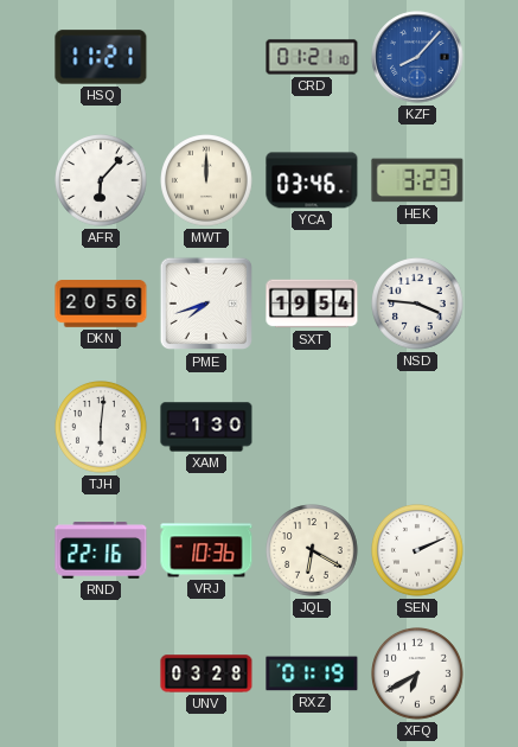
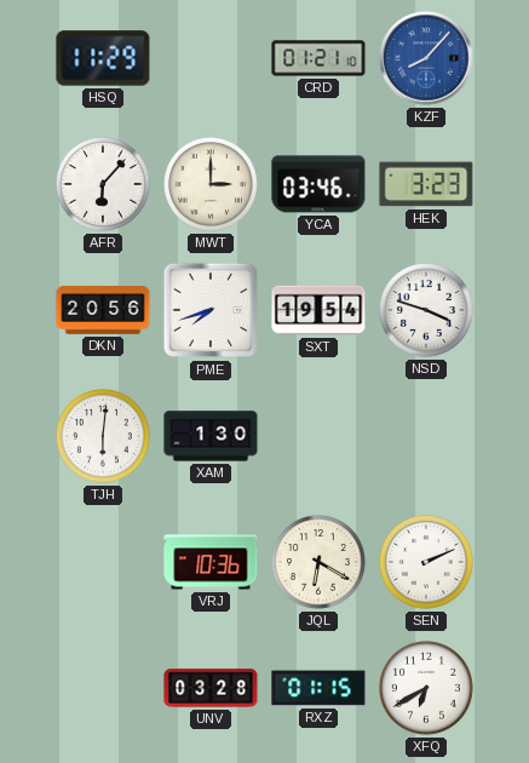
HSQ: 11:21 -> 11:29
MWT: 12:00 -> 3:00
NSD: 3:46 -> 3:48
RND: 22:16 -> none
RXZ: 01:19 -> 01:15
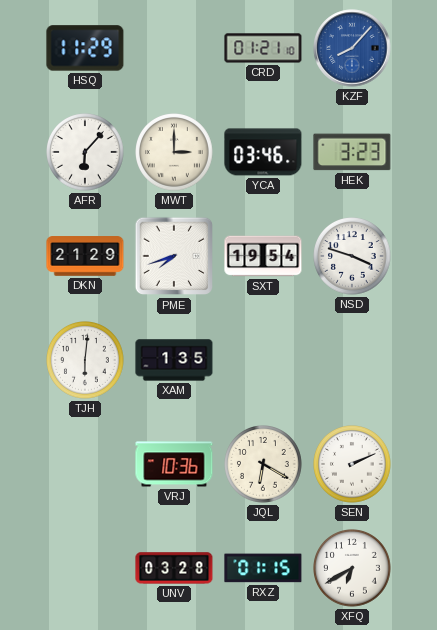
DKN: 20:56 -> 21:29
XAM: 1:30 -> 1:35
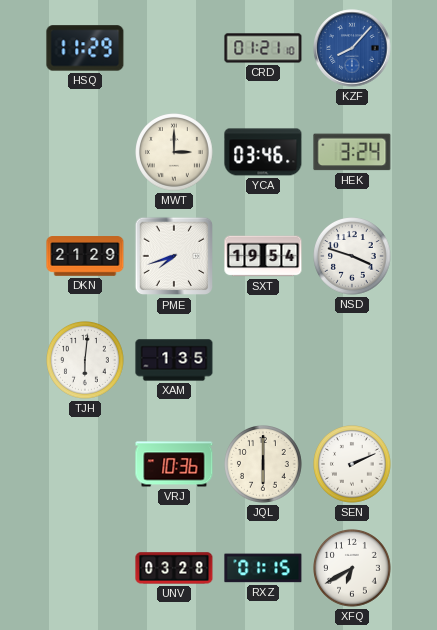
AFR: 6:07 -> none
HEK: 3:23 -> 3:24
JQL: 6:20 -> 6:00
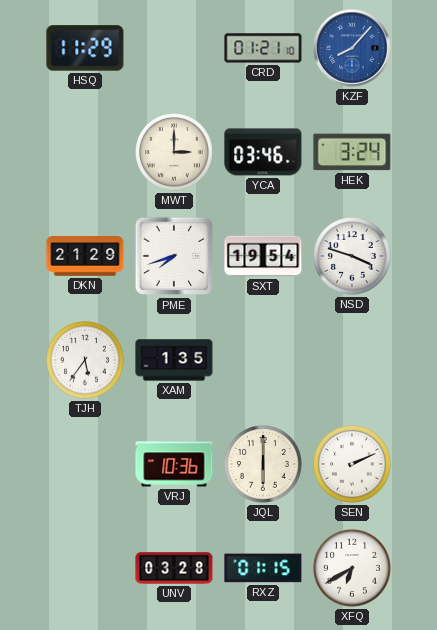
TJH: 6:01 -> 5:36
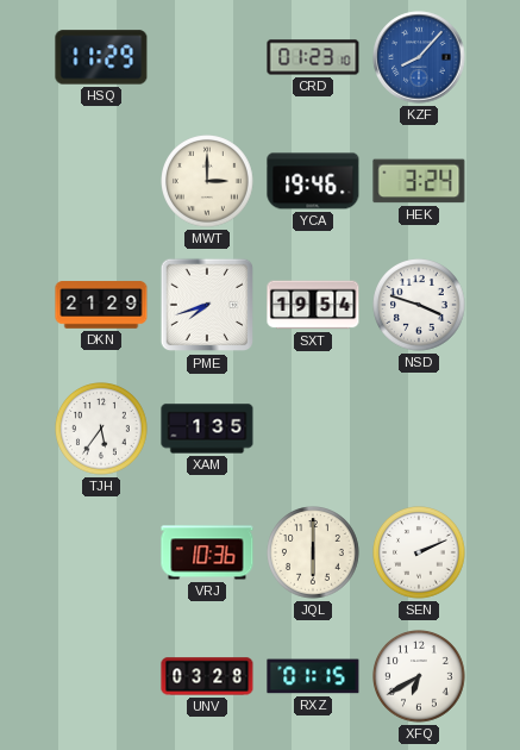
CRD: 01:21 -> 01:23
YCA: 03:46 -> 19:46
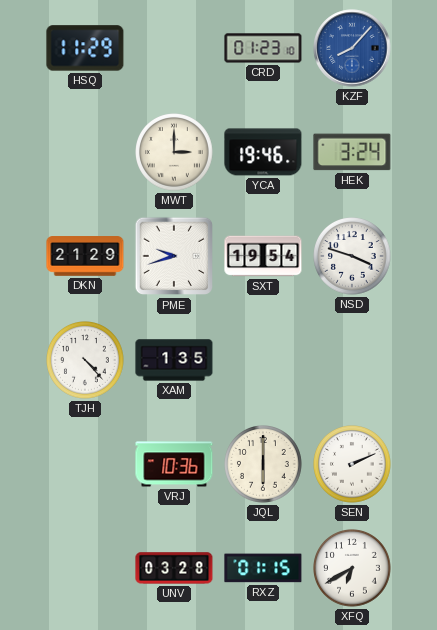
PME: 7:42 -> 9:42
TJH: 5:36 -> 4:23
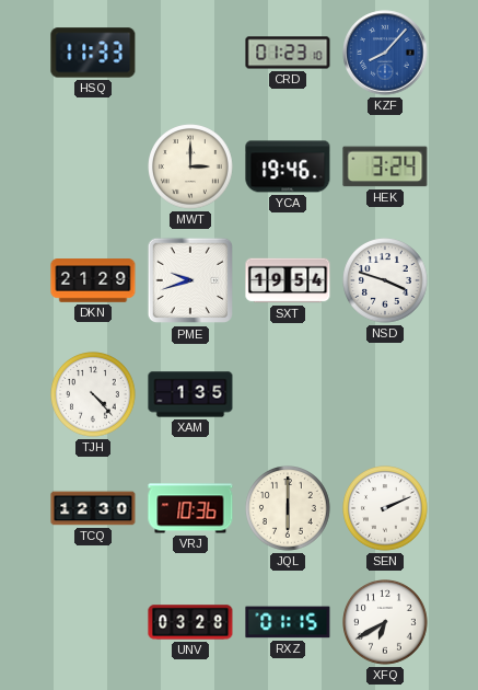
HSQ: 11:29 -> 11:33
TCQ: none -> 12:30
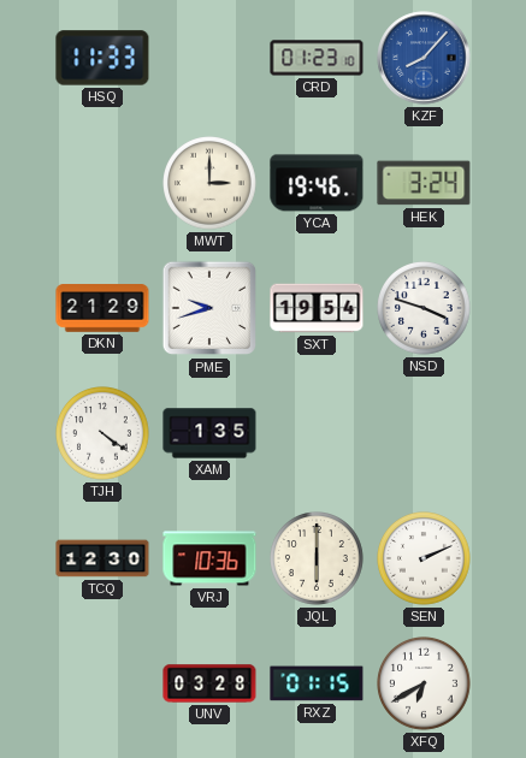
TJH: 4:23 -> 4:21
